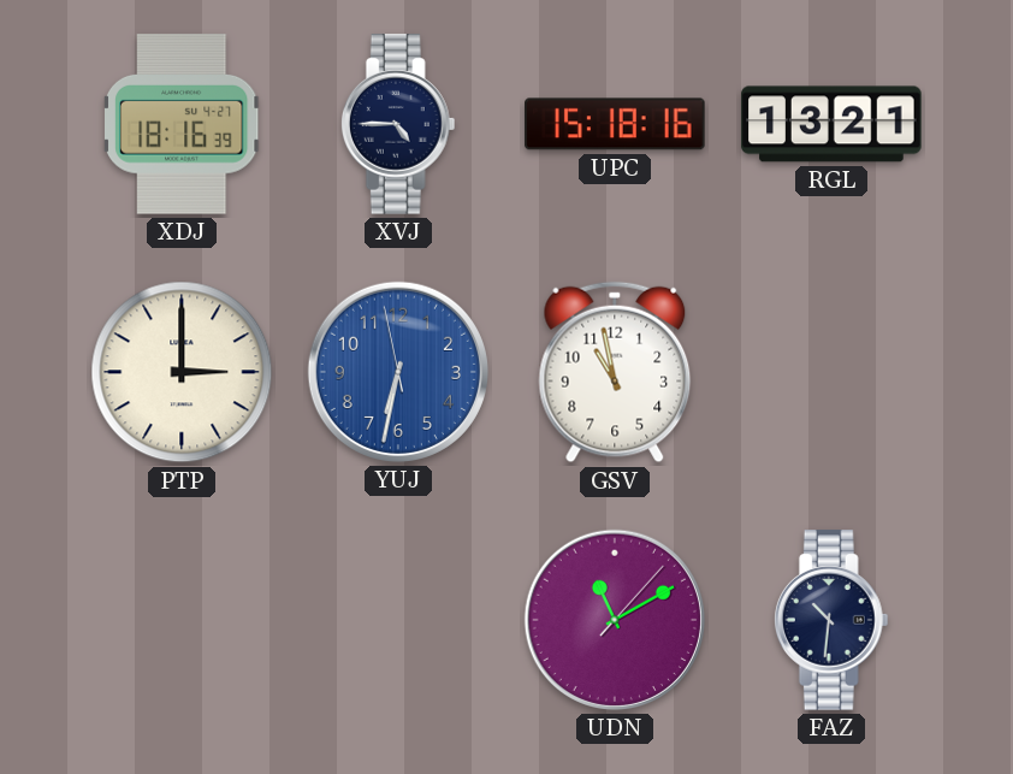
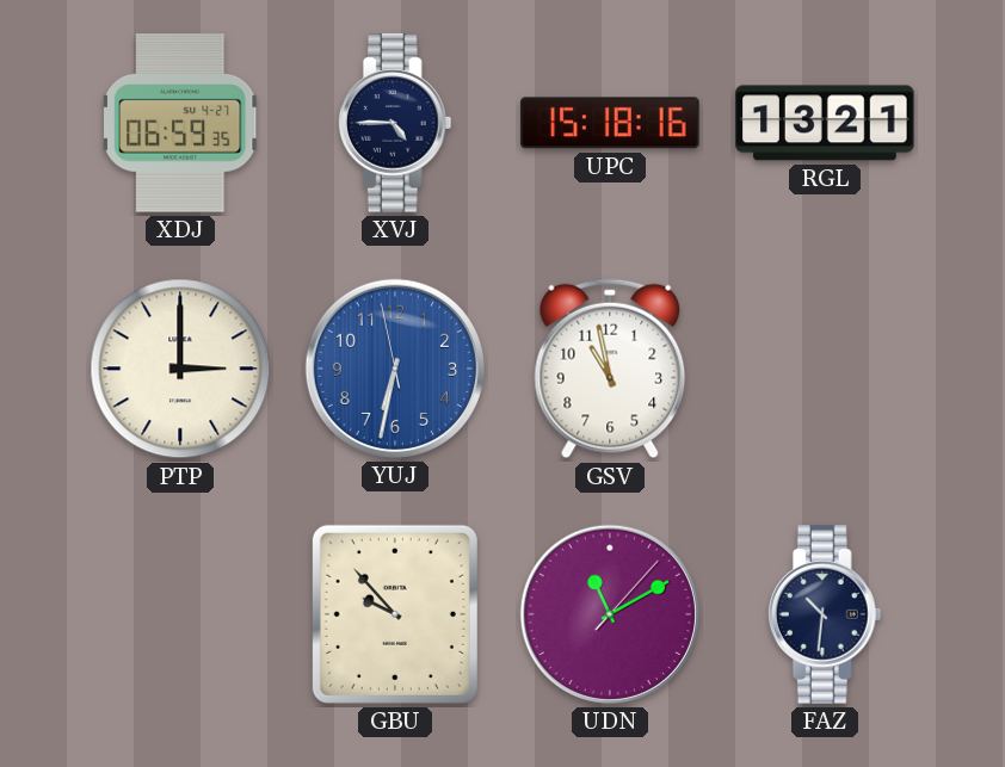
XDJ: 18:16 -> 06:59
GBU: none -> 9:53
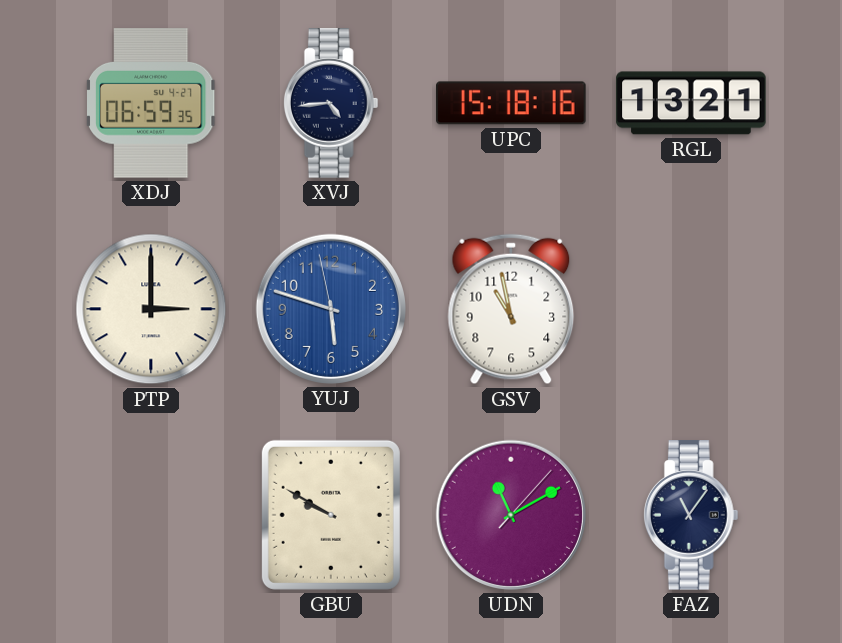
XVJ: 4:45 -> 4:44
YUJ: 6:31 -> 5:47
GBU: 9:53 -> 9:50
FAZ: 10:31 -> 11:06
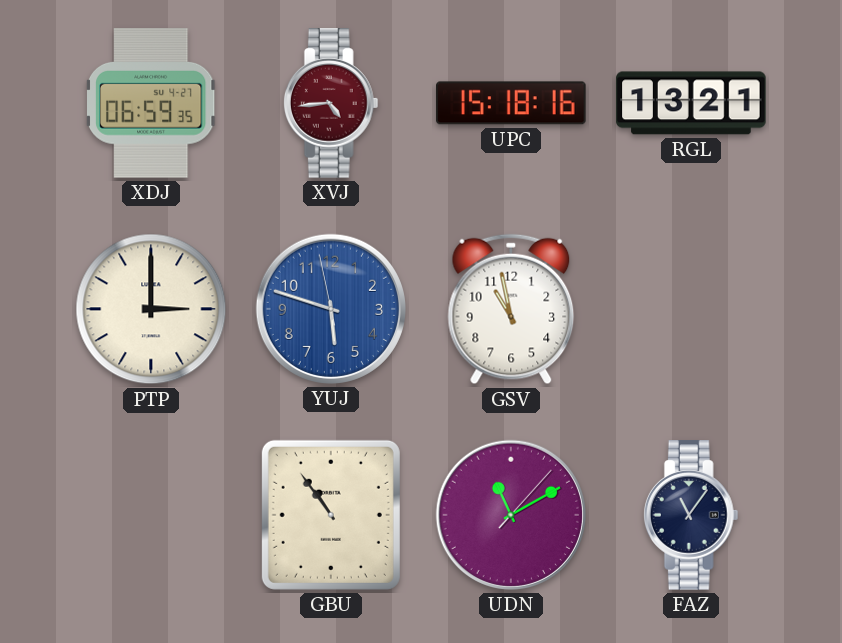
XVJ dial: navy -> burgundy
GBU: 9:50 -> 10:54
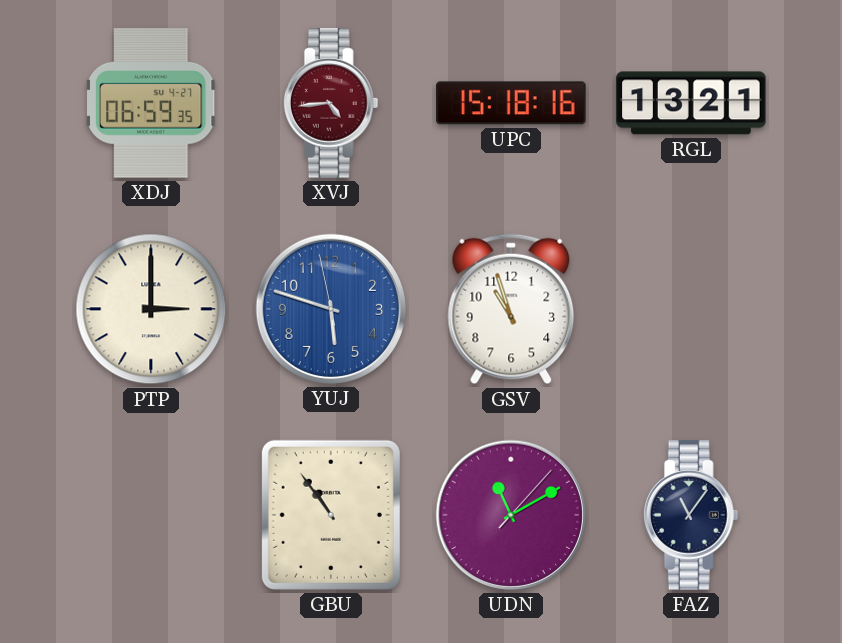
GSV: 10:58 -> 10:57
